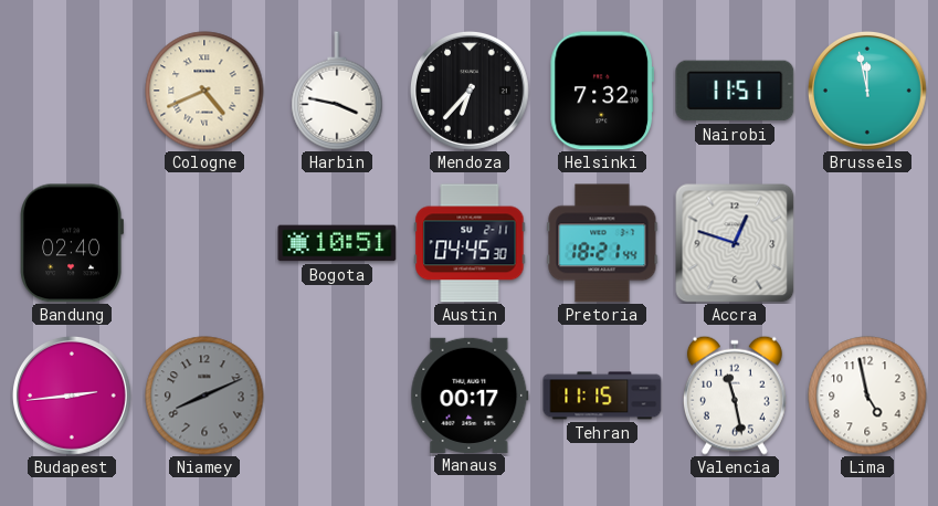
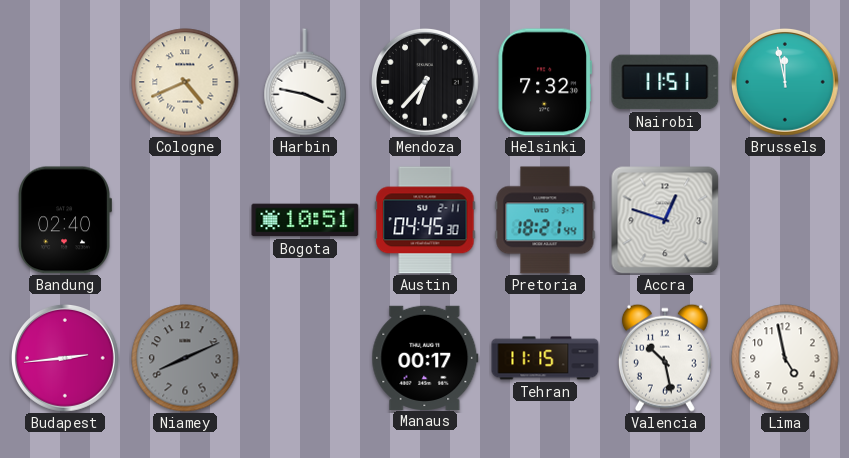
Valencia: 11:28 -> 10:28
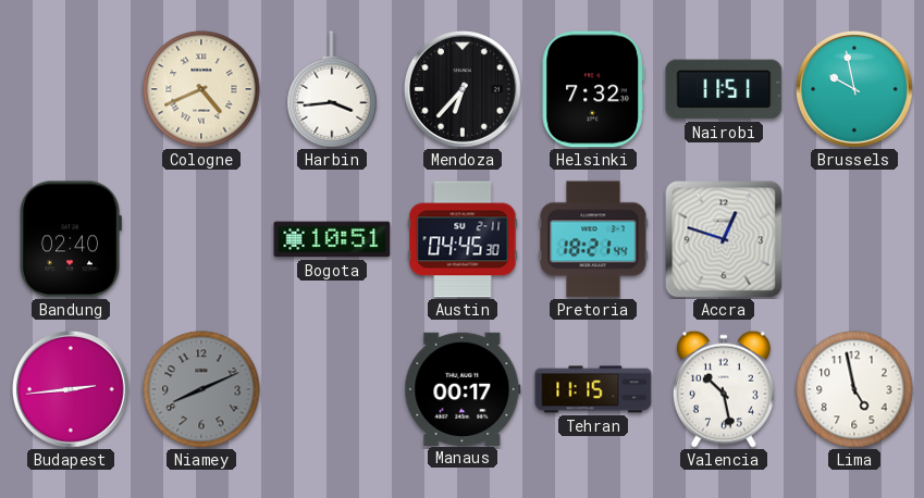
Harbin: 3:47 -> 3:44
Brussels: 11:58 -> 9:58
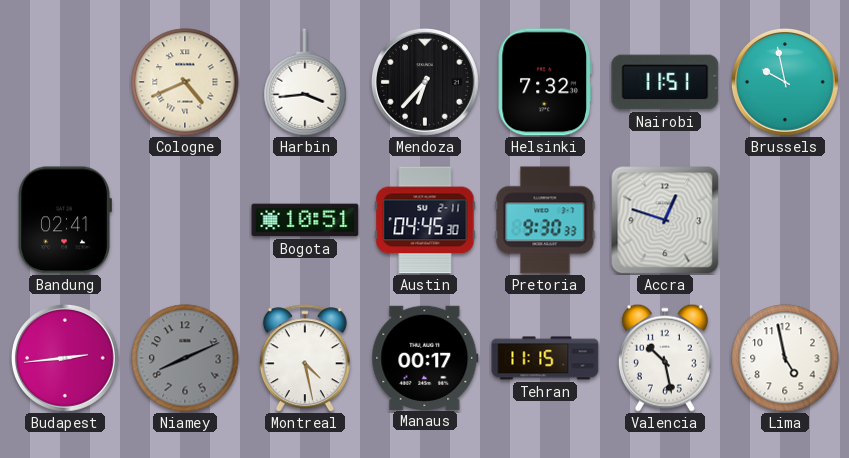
Bandung: 02:40 -> 02:41
Pretoria: 18:21 -> 9:30
Montreal: none -> 4:28
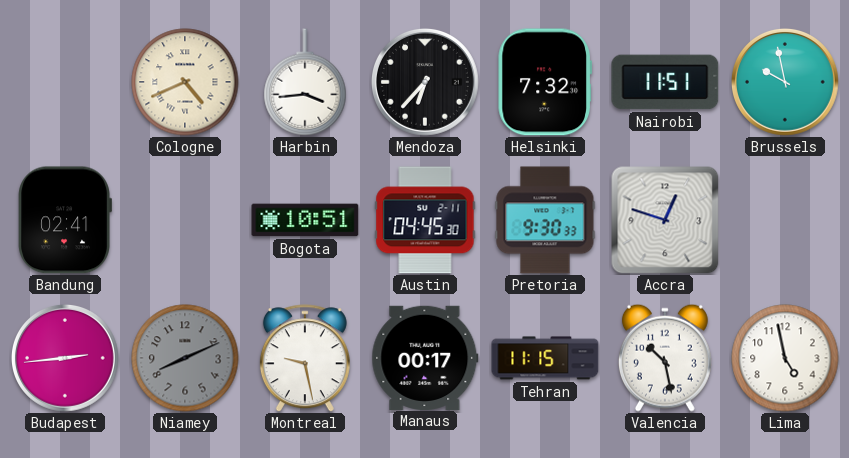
Montreal: 4:28 -> 9:28
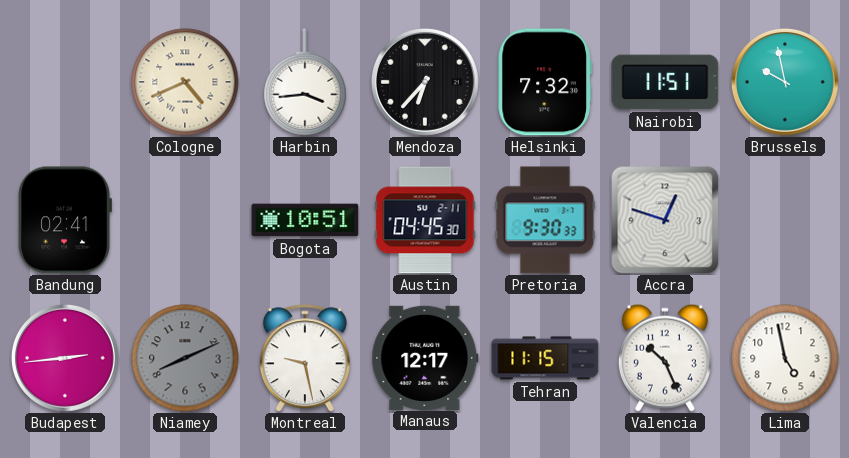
Manaus: 00:17 -> 12:17
Valencia: 10:28 -> 10:26
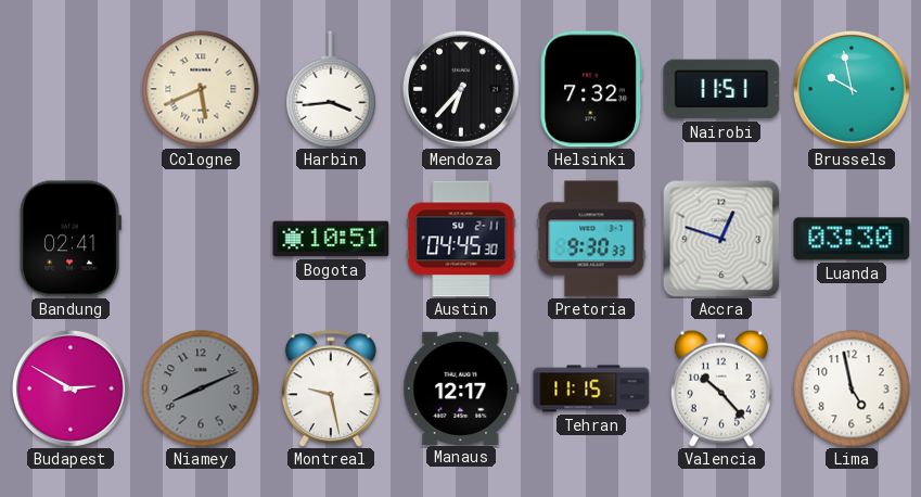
Cologne: 4:41 -> 5:41
Luanda: none -> 03:30
Budapest: 2:44 -> 2:50
Valencia: 10:26 -> 10:23
